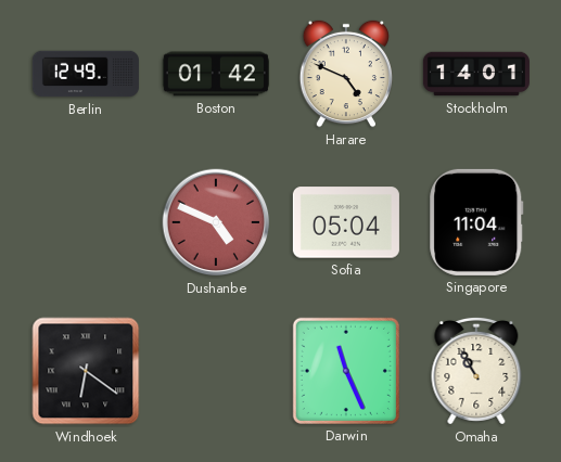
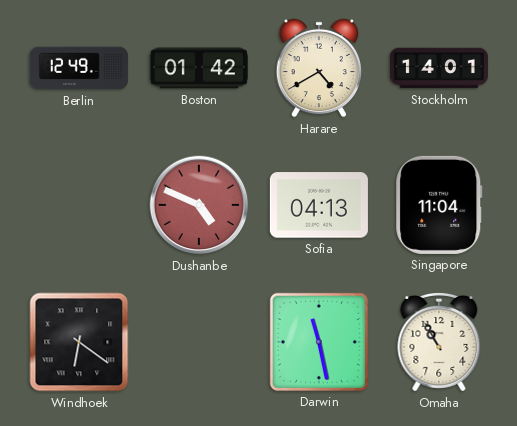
Harare: 4:49 -> 4:40
Sofia: 05:04 -> 04:13
Darwin: 11:26 -> 11:28
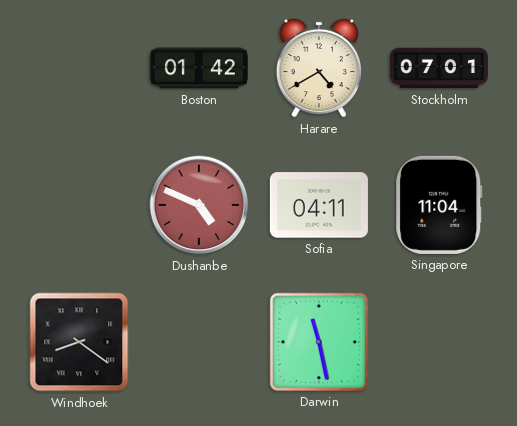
Berlin: 12:49 -> none
Stockholm: 14:01 -> 07:01
Sofia: 04:13 -> 04:11
Windhoek: 6:21 -> 8:21
Omaha: 10:55 -> none
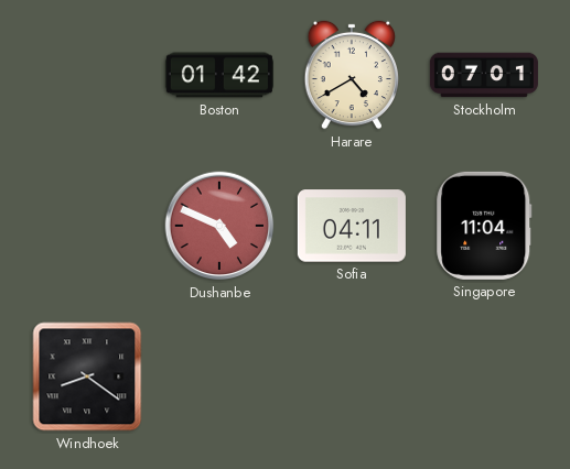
Darwin: 11:28 -> none
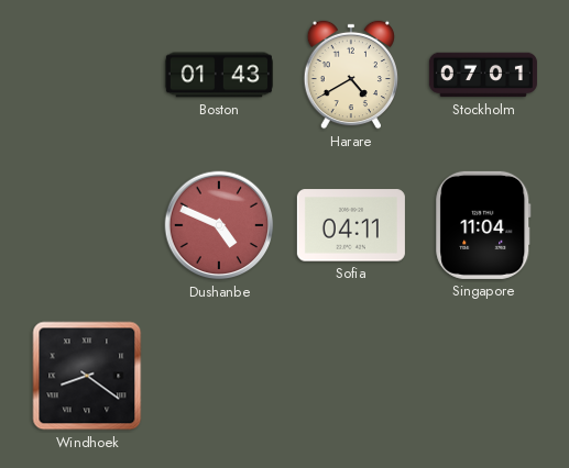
Boston: 01:42 -> 01:43
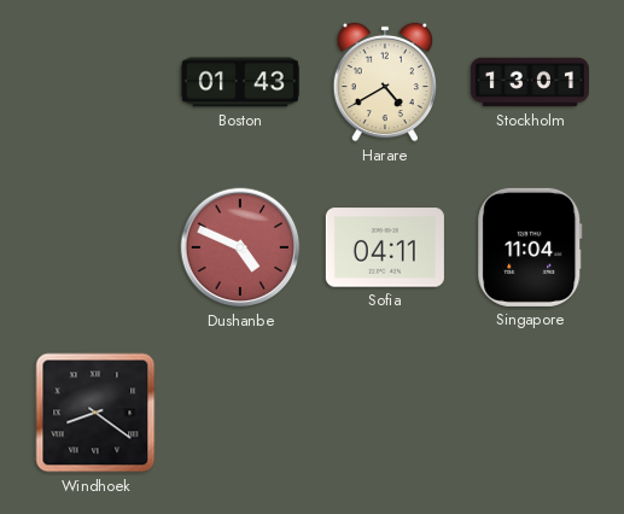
Stockholm: 07:01 -> 13:01
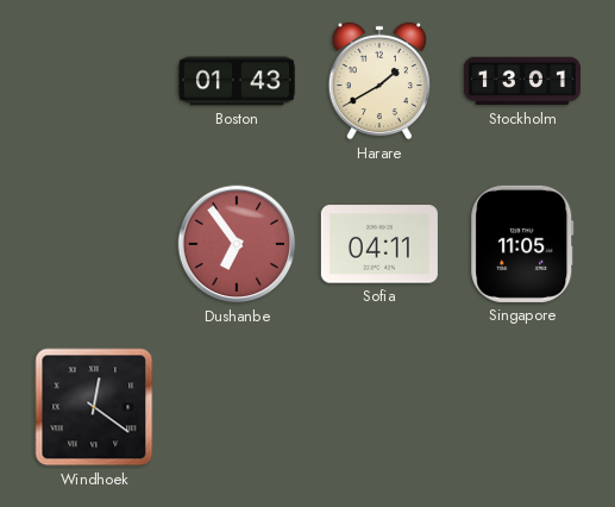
Harare: 4:40 -> 1:40
Dushanbe: 4:49 -> 6:54
Singapore: 11:04 -> 11:05
Windhoek: 8:21 -> 12:21
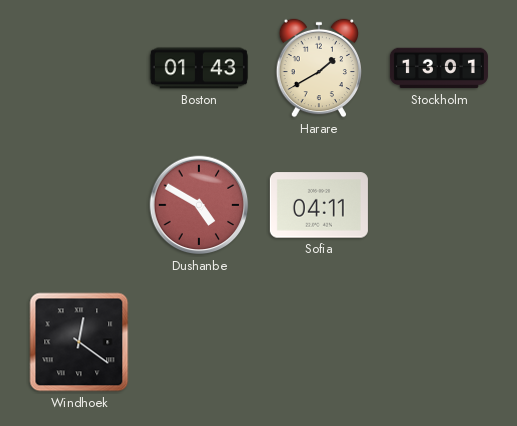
Dushanbe: 6:54 -> 4:50
Singapore: 11:05 -> none
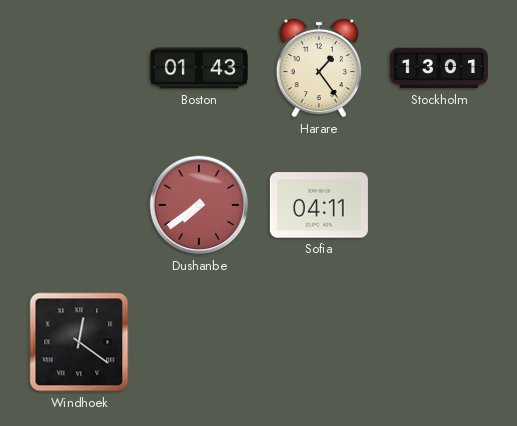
Harare: 1:40 -> 1:24
Dushanbe: 4:50 -> 7:39
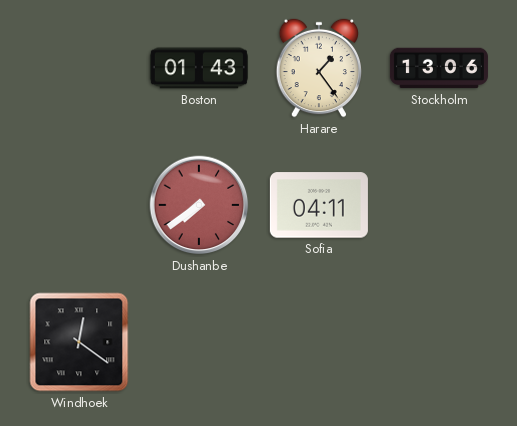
Stockholm: 13:01 -> 13:06
